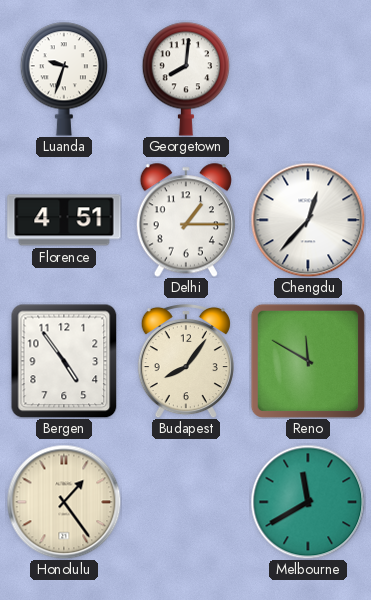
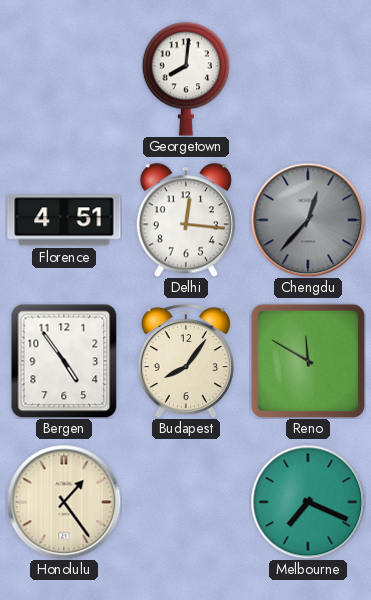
Luanda: 9:33 -> none
Delhi: 1:15 -> 12:16
Chengdu dial: white -> grey
Melbourne: 11:40 -> 7:19
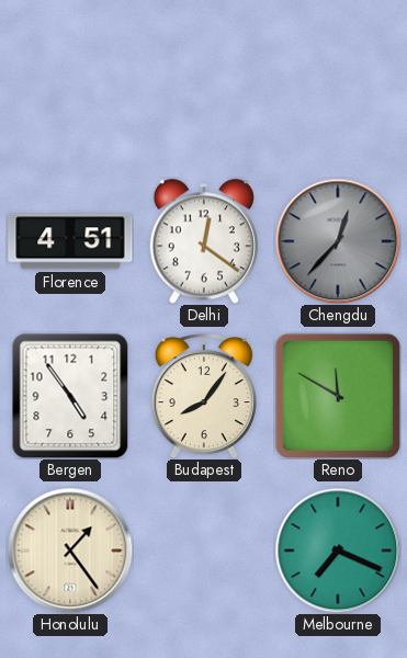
Georgetown: 8:01 -> none
Delhi: 12:16 -> 12:21
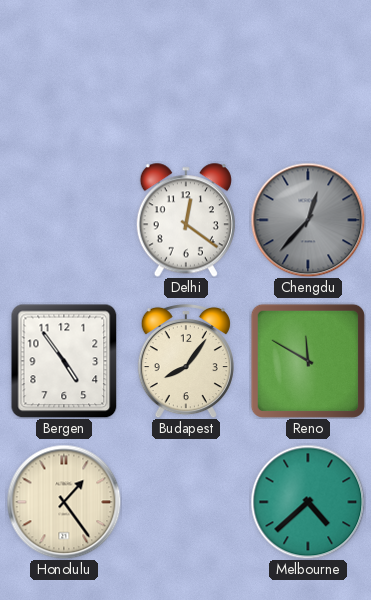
Florence: 4:51 -> none
Melbourne: 7:19 -> 4:38
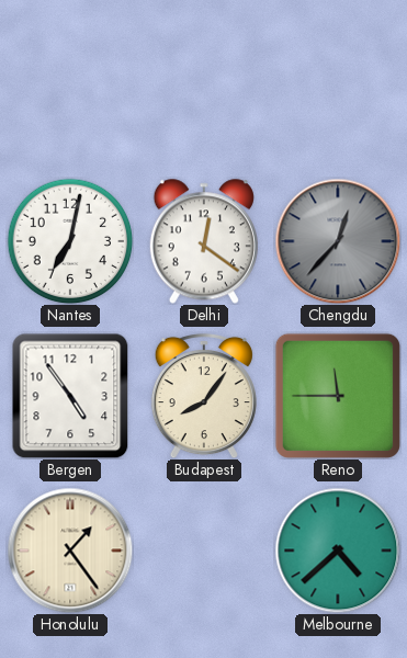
Nantes: none -> 7:02
Reno: 11:50 -> 11:45
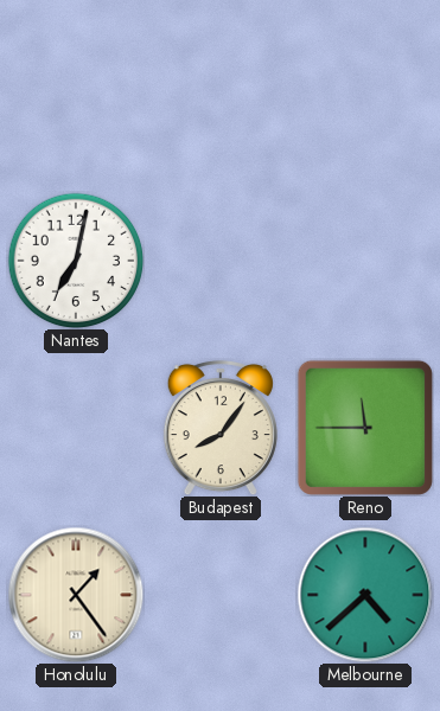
Delhi: 12:21 -> none
Chengdu: 12:37 -> none
Bergen: 4:54 -> none
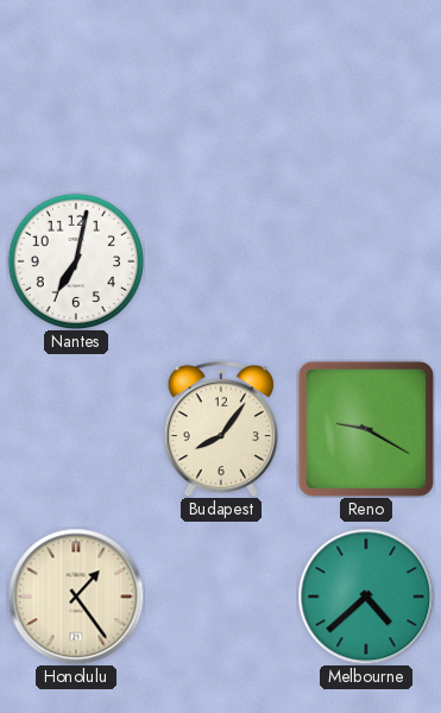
Reno: 11:45 -> 9:20
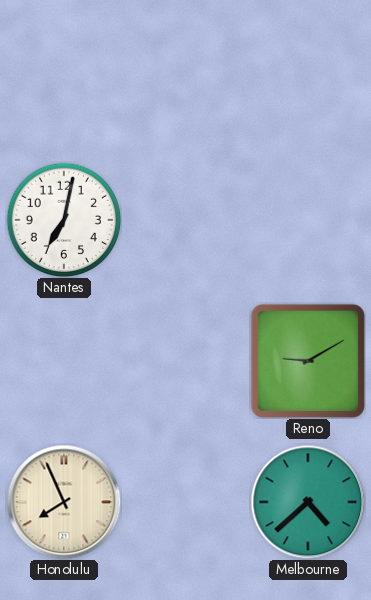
Budapest: 8:06 -> none
Reno: 9:20 -> 9:10
Honolulu: 1:24 -> 7:56
